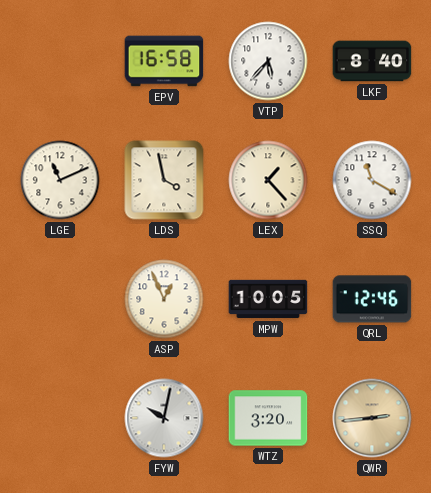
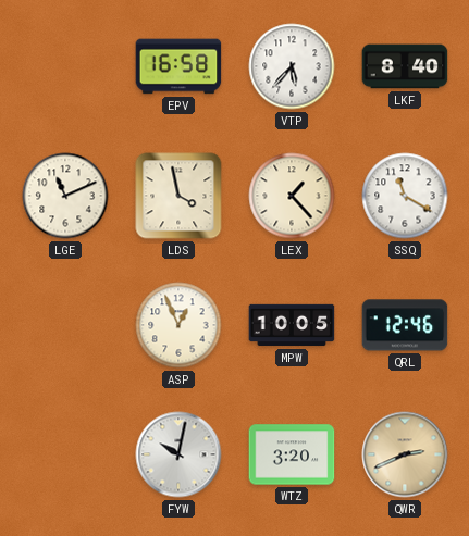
QWR: 2:44 -> 2:41
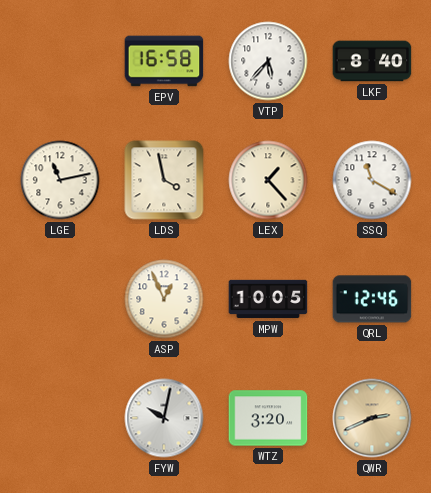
LGE: 11:11 -> 11:13
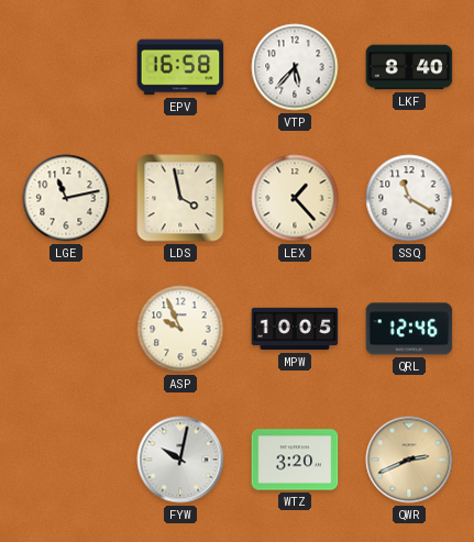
ASP: 12:56 -> 9:56
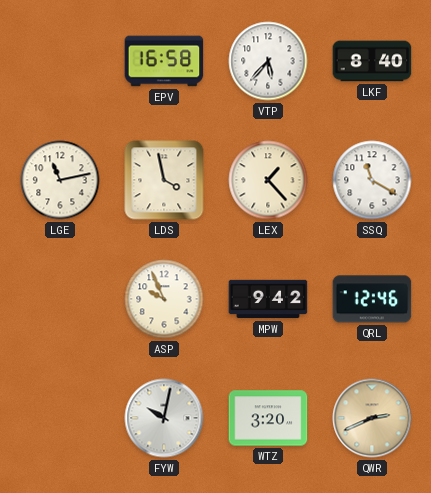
MPW: 10:05 -> 9:42
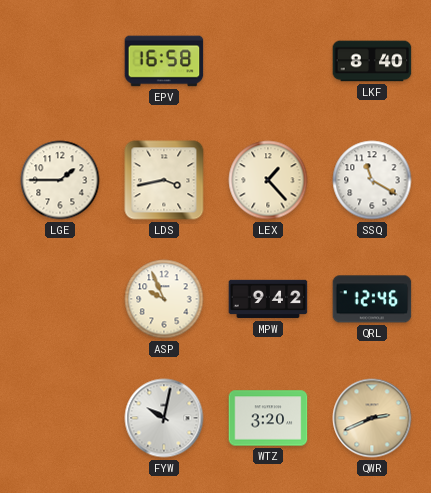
VTP: 5:37 -> none
LGE: 11:13 -> 1:45
LDS: 3:58 -> 3:43
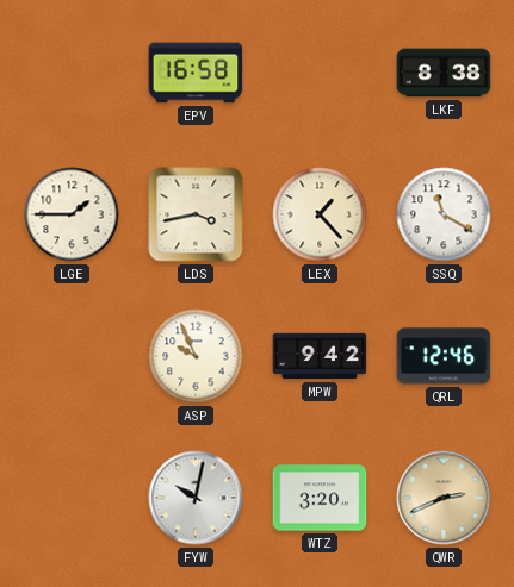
LKF: 8:40 -> 8:38
